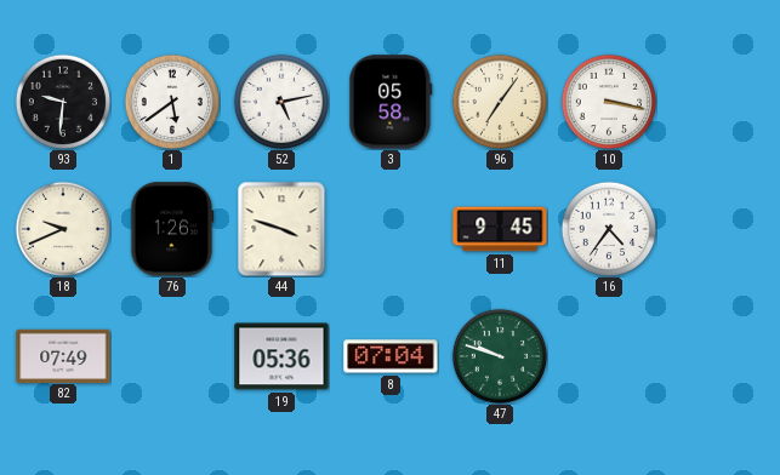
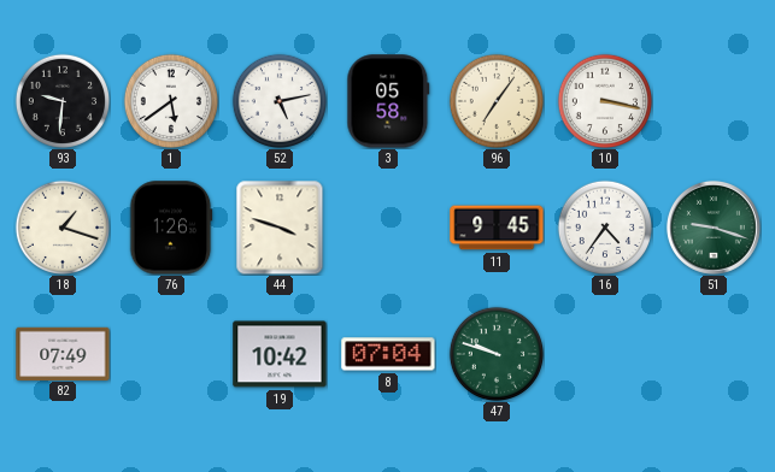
18: 9:41 -> 1:18
51: none -> 9:18
19: 05:36 -> 10:42
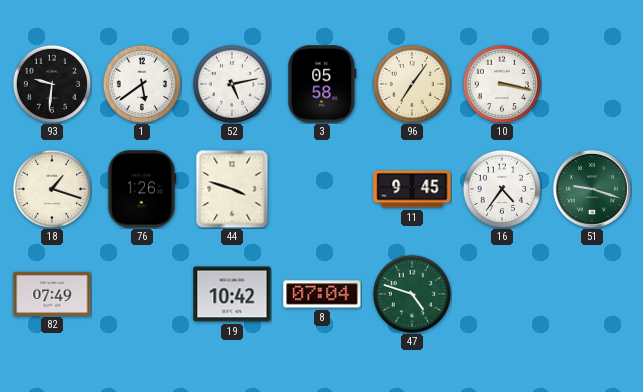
47: 9:48 -> 4:48
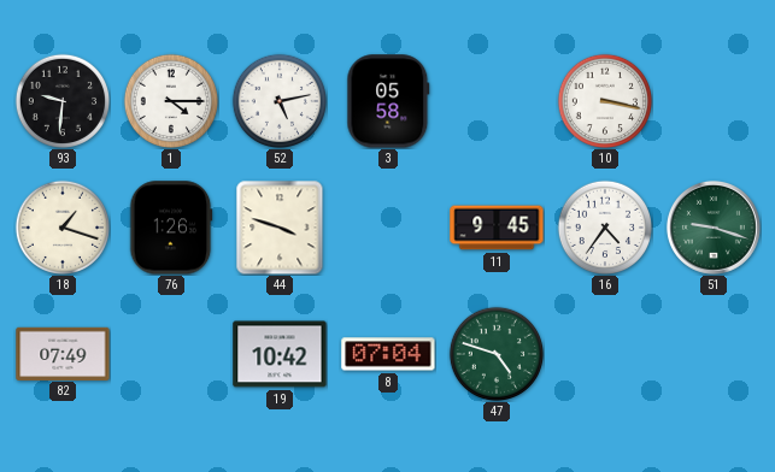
1: 5:39 -> 4:15
96: 7:06 -> none
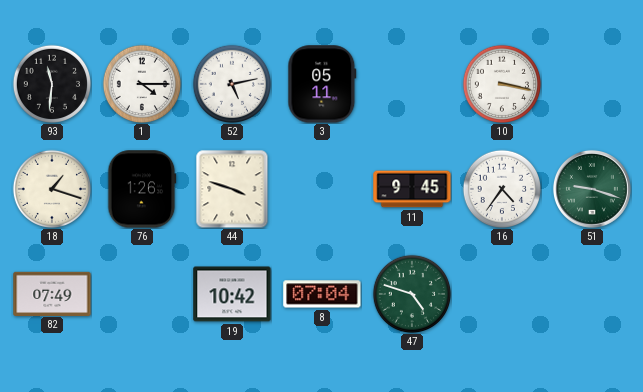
93: 9:31 -> 11:31
3: 05:58 -> 05:11
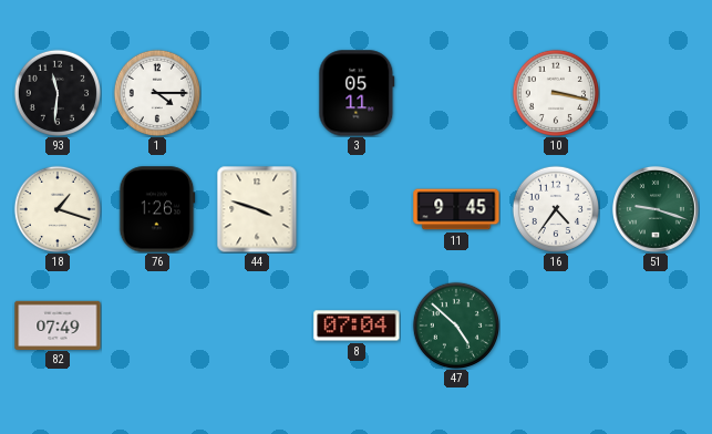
52: 5:13 -> none
19: 10:42 -> none
47: 4:48 -> 4:52
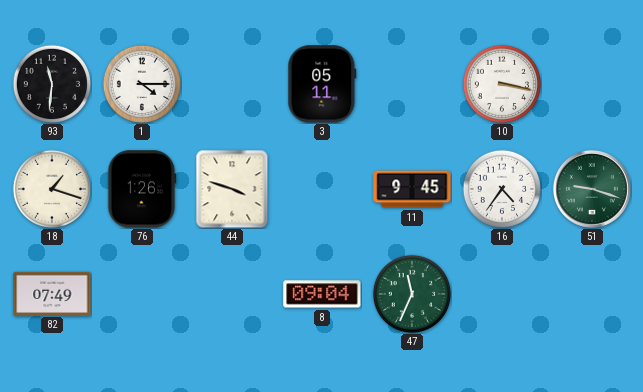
8: 07:04 -> 09:04
47: 4:52 -> 11:34
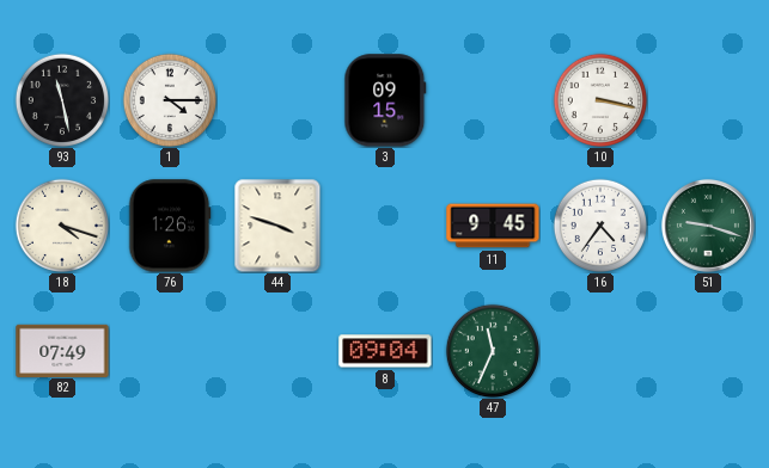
93: 11:31 -> 11:28
3: 05:11 -> 09:15
18: 1:18 -> 4:18
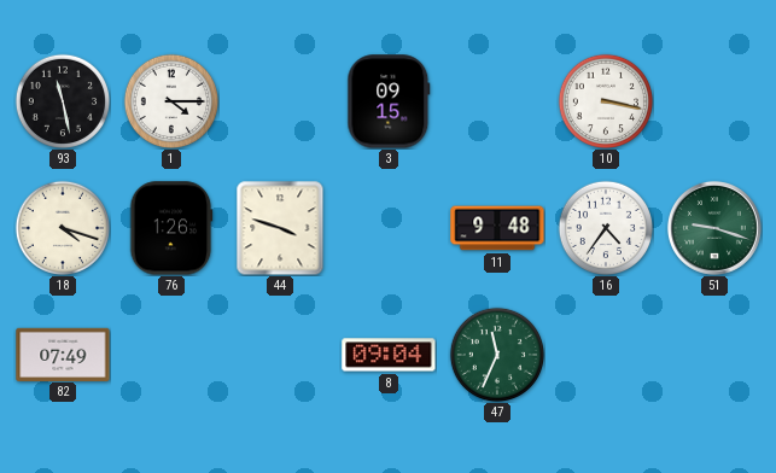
11: 9:45 -> 9:48
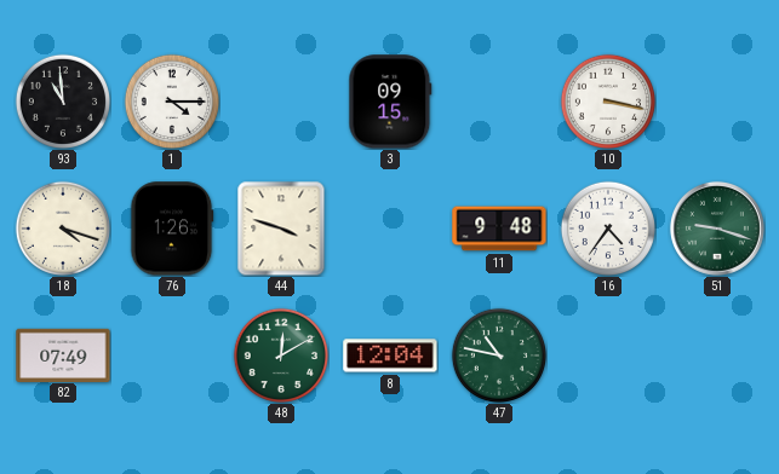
93: 11:28 -> 10:59
48: none -> 12:10
8: 09:04 -> 12:04
47: 11:34 -> 10:47
